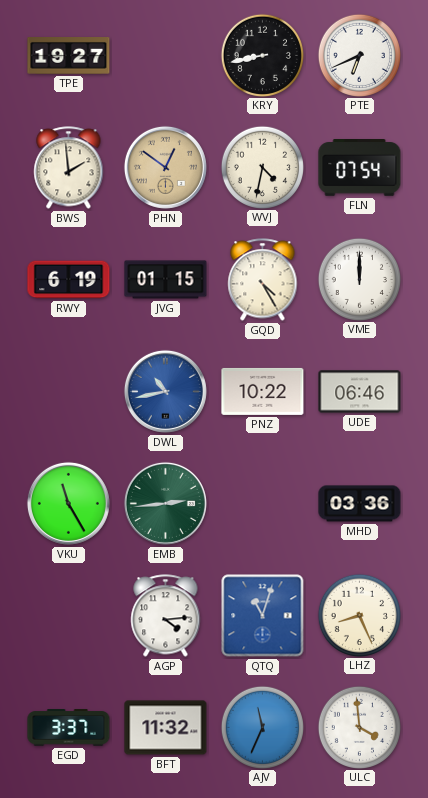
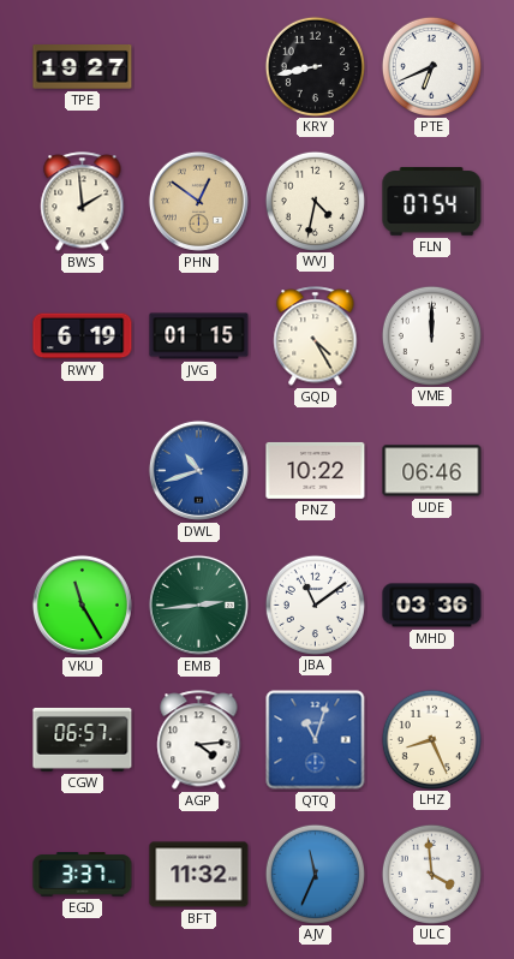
DWL: 10:43 -> 10:42
JBA: none -> 11:09
CGW: none -> 06:57
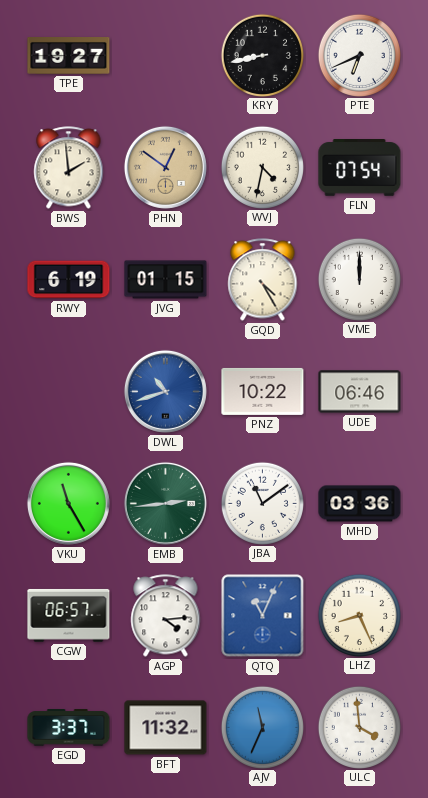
QTQ: 11:03 -> 11:04
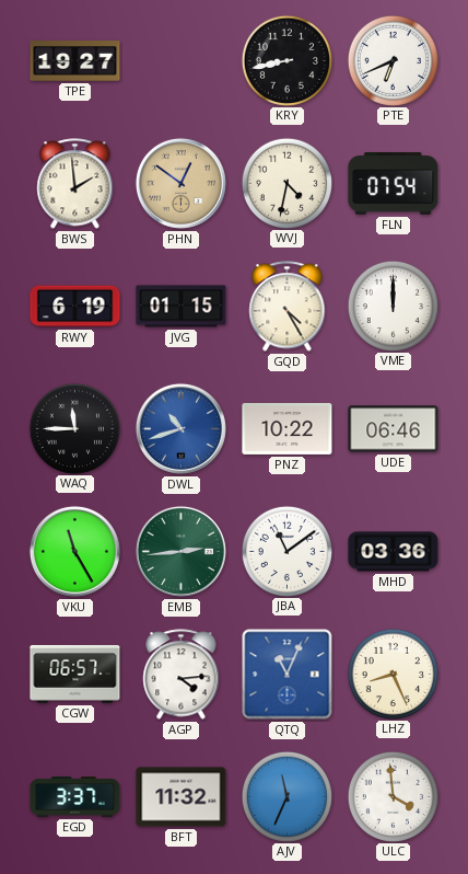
WAQ: none -> 11:45
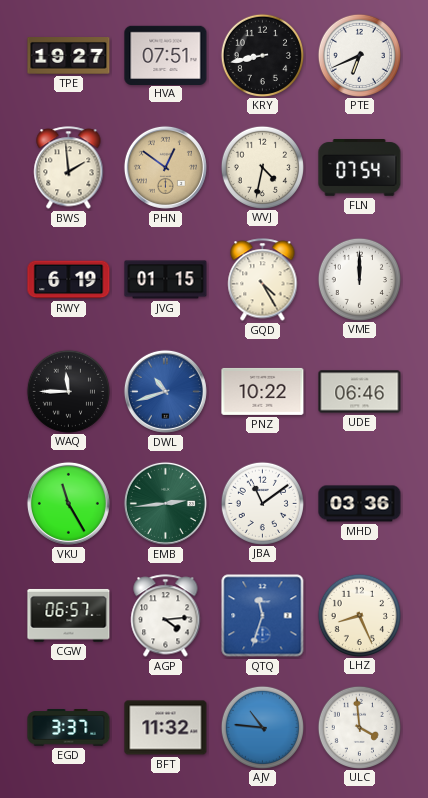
HVA: none -> 07:51
QTQ: 11:04 -> 11:33
AJV: 11:34 -> 10:46
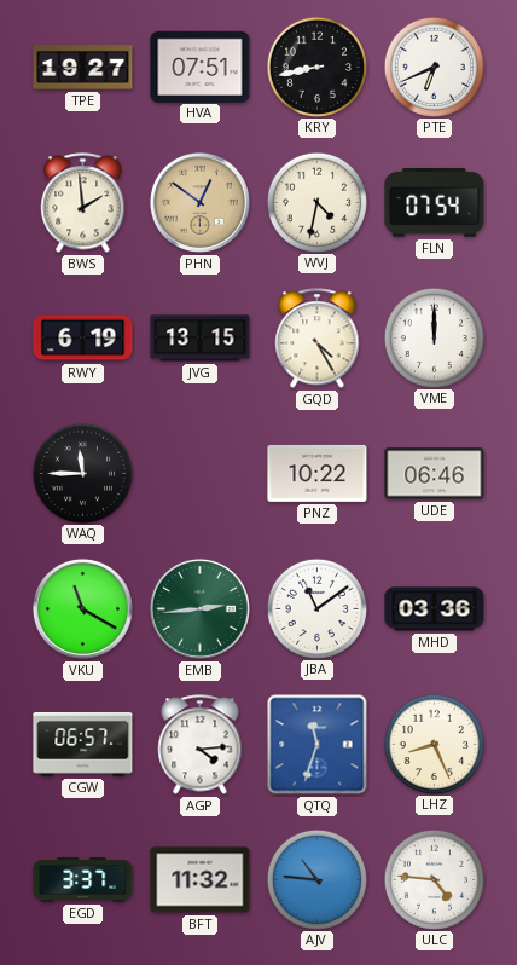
JVG: 01:15 -> 13:15
DWL: 10:42 -> none
VKU: 11:25 -> 11:20
ULC: 3:59 -> 4:46
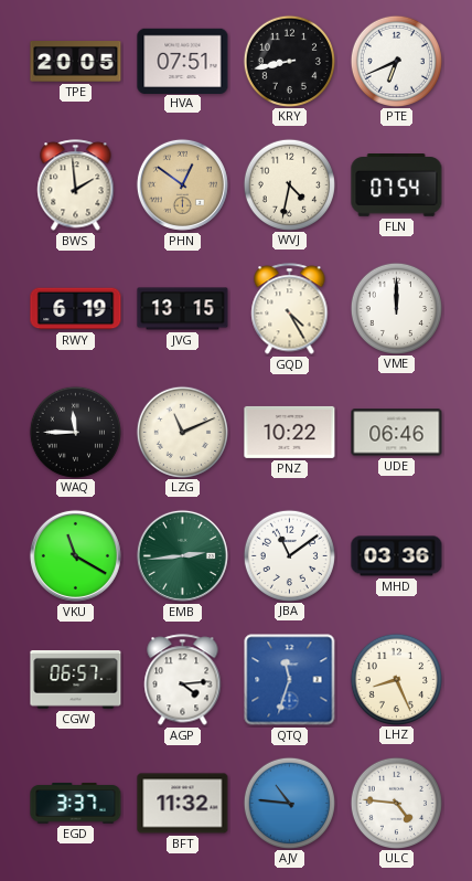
TPE: 19:27 -> 20:05
LZG: none -> 11:11
